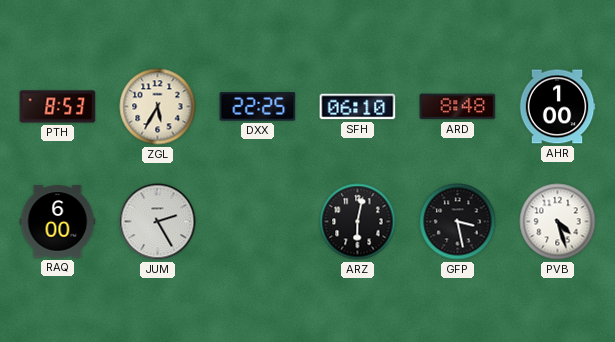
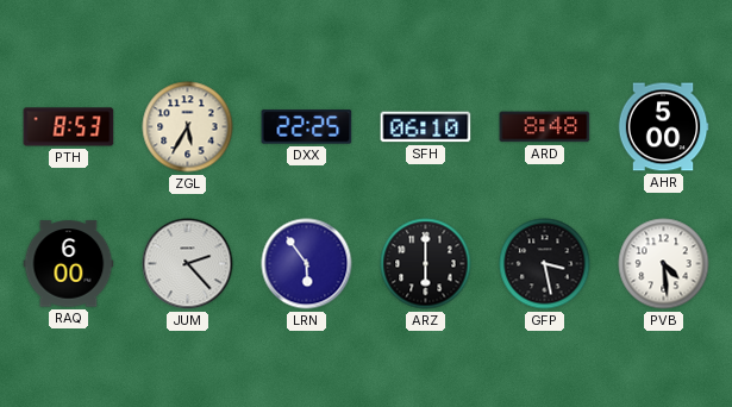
AHR: 1:00 -> 5:00
JUM: 2:25 -> 2:23
LRN: none -> 5:54
ARZ: 6:02 -> 6:00
PVB: 4:27 -> 4:29
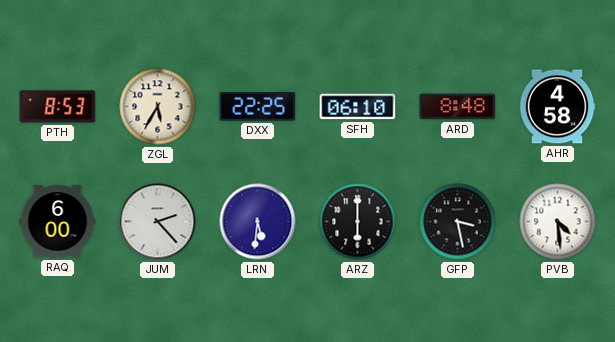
AHR: 5:00 -> 4:58
LRN: 5:54 -> 5:31
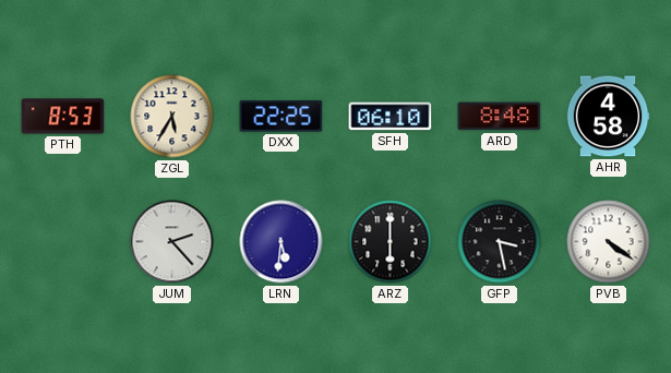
RAQ: 6:00 -> none
PVB: 4:29 -> 4:21
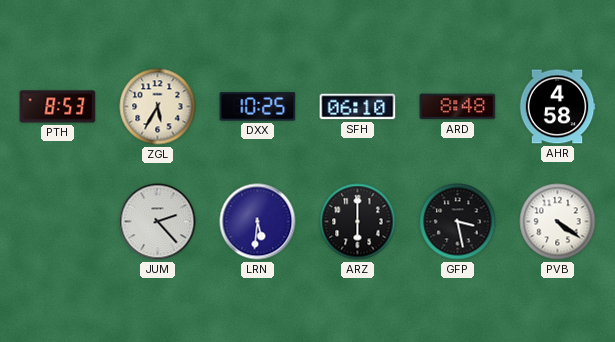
DXX: 22:25 -> 10:25
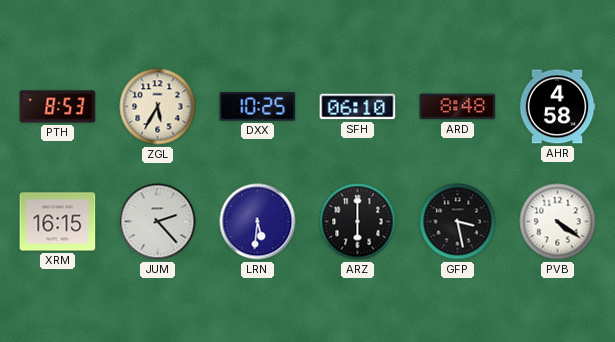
XRM: none -> 16:15
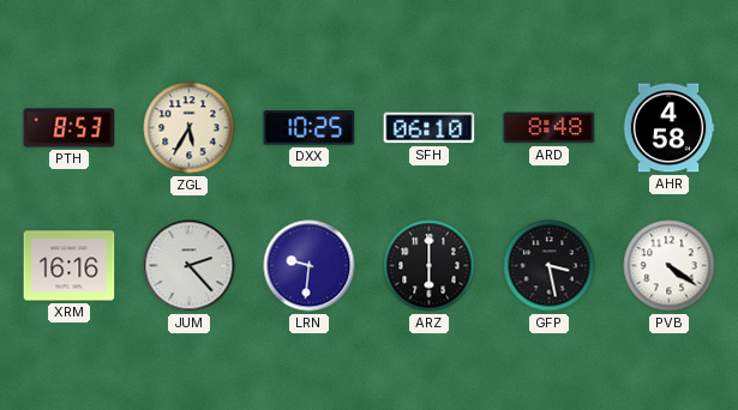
XRM: 16:15 -> 16:16
LRN: 5:31 -> 9:31
